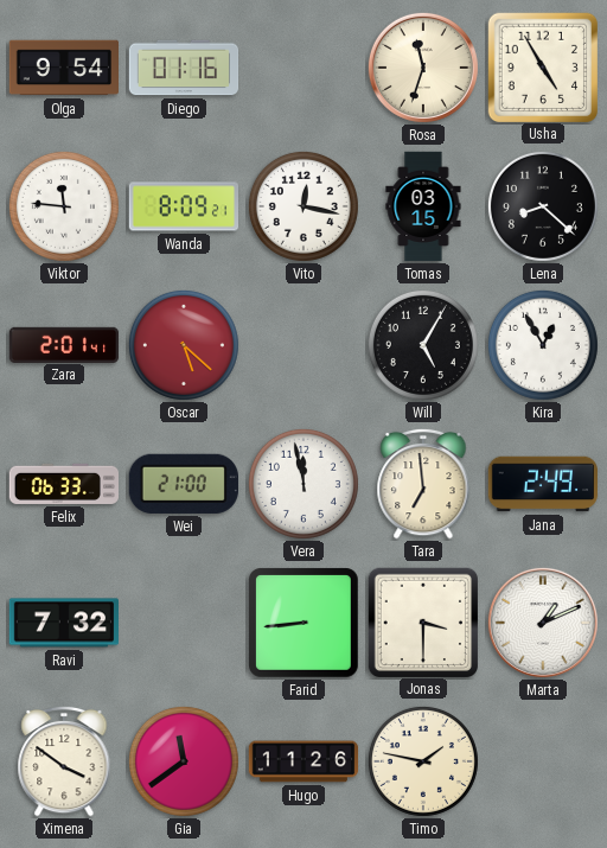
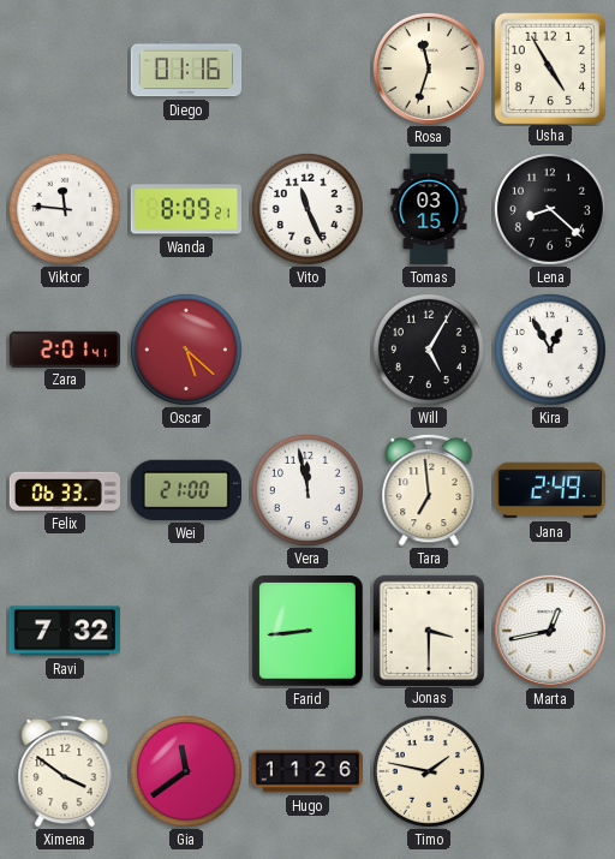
Olga: 9:54 -> none
Vito: 12:17 -> 11:26
Marta: 1:11 -> 12:43
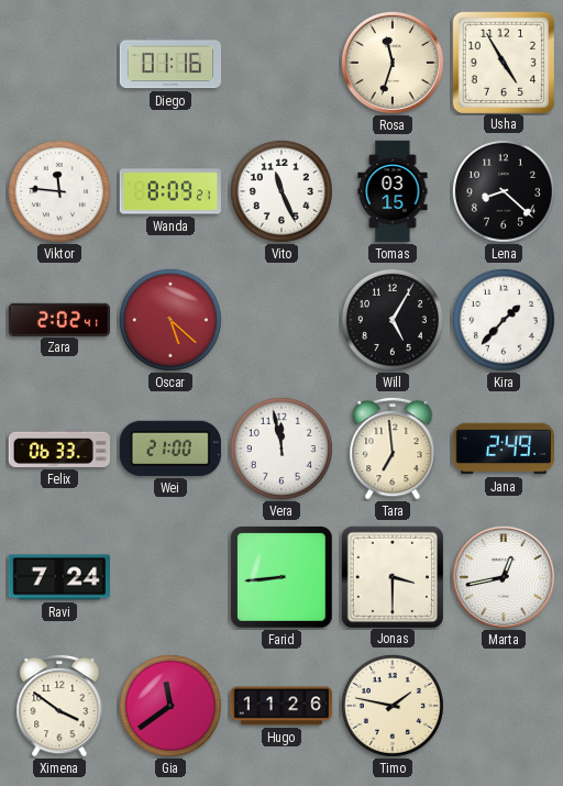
Zara: 2:01 -> 2:02
Kira: 12:55 -> 1:37
Ravi: 7:32 -> 7:24
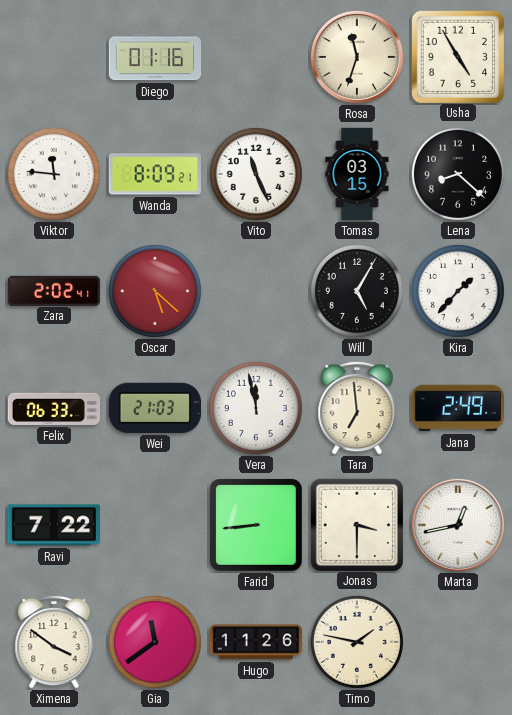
Wei: 21:00 -> 21:03
Ravi: 7:24 -> 7:22
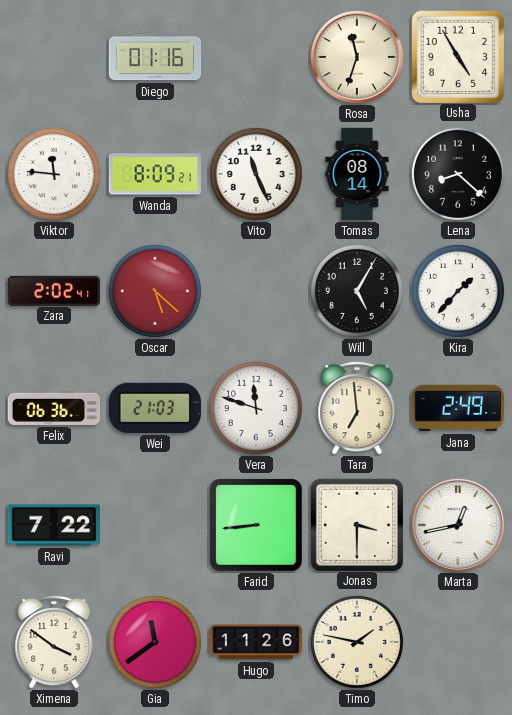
Tomas: 03:15 -> 08:14
Felix: 06:33 -> 06:36
Vera: 11:58 -> 11:48
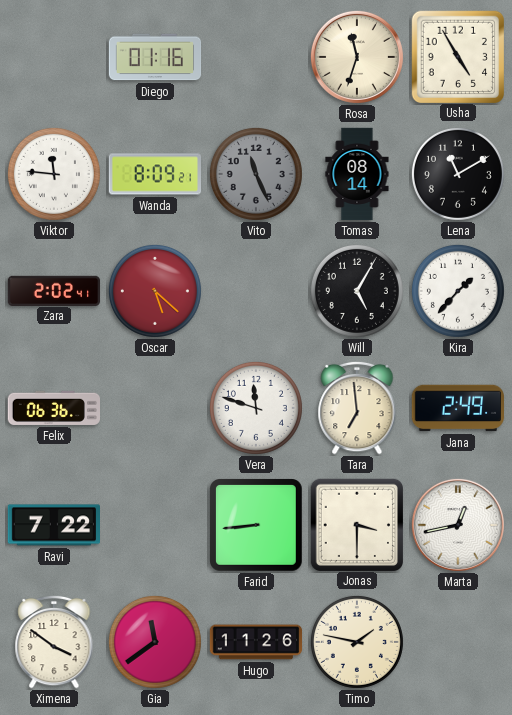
Vito dial: white -> grey
Lena: 8:22 -> 11:10
Wei: 21:03 -> none
